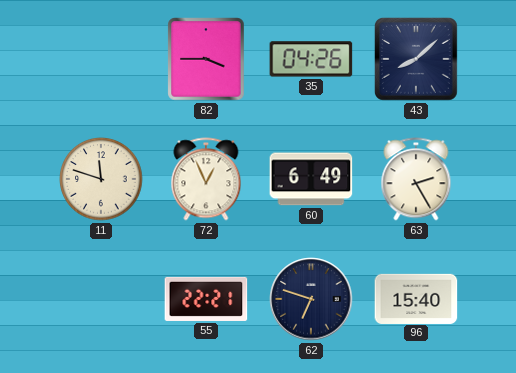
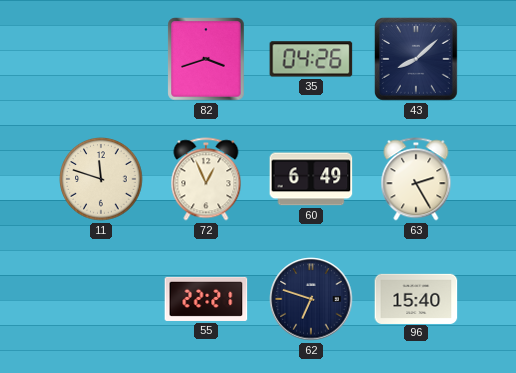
82: 3:45 -> 3:42
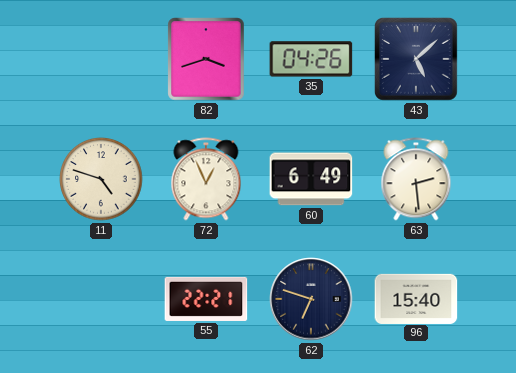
43: 8:08 -> 5:08
11: 11:48 -> 4:48
63: 2:25 -> 2:29
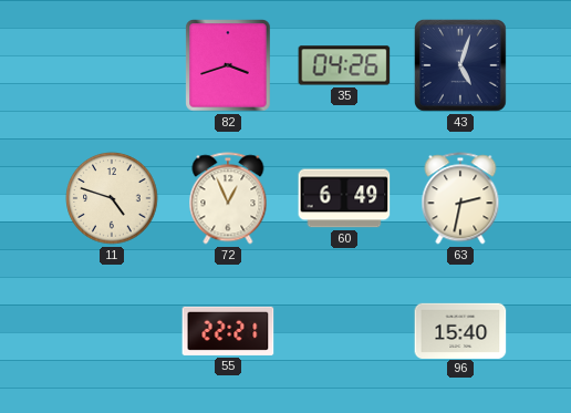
43: 5:08 -> 5:03
63: 2:29 -> 2:32
62: 6:48 -> none
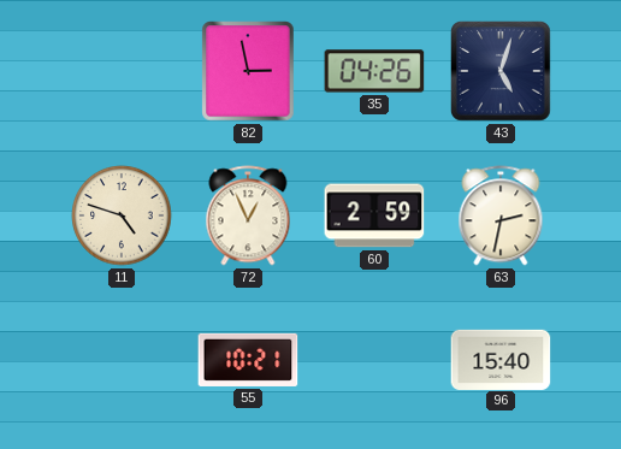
82: 3:42 -> 2:58
60: 6:49 -> 2:59
55: 22:21 -> 10:21
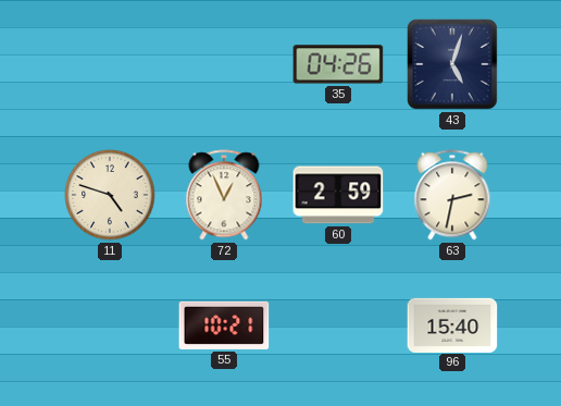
82: 2:58 -> none
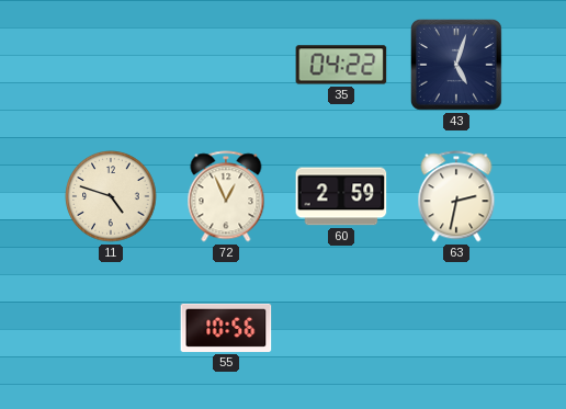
35: 04:26 -> 04:22
55: 10:21 -> 10:56
96: 15:40 -> none
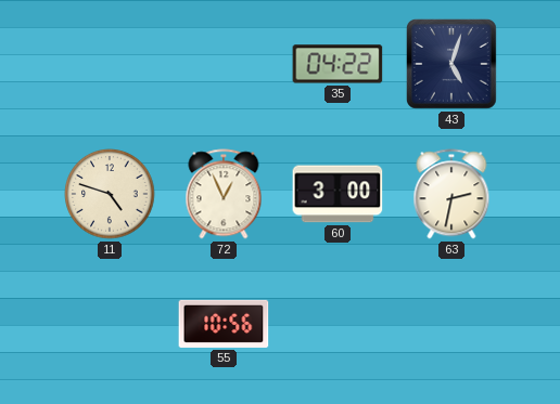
60: 2:59 -> 3:00
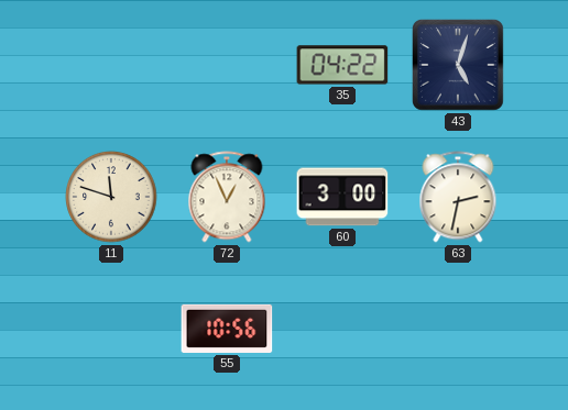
11: 4:48 -> 11:48
